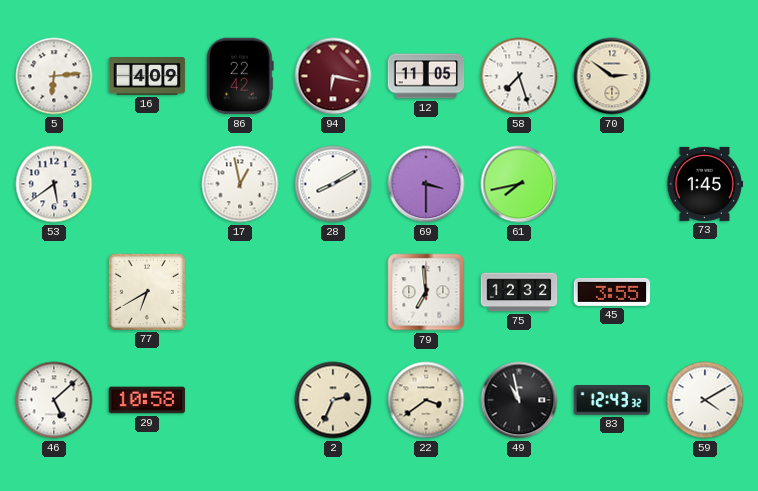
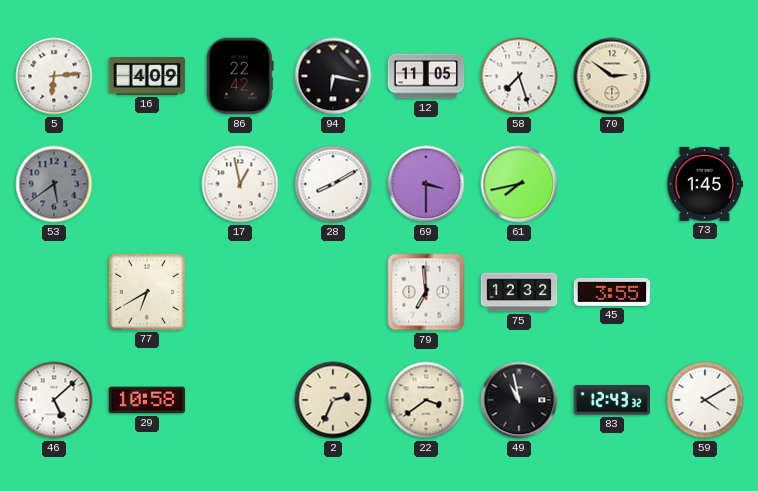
94 dial: burgundy -> black
53 dial: white -> grey
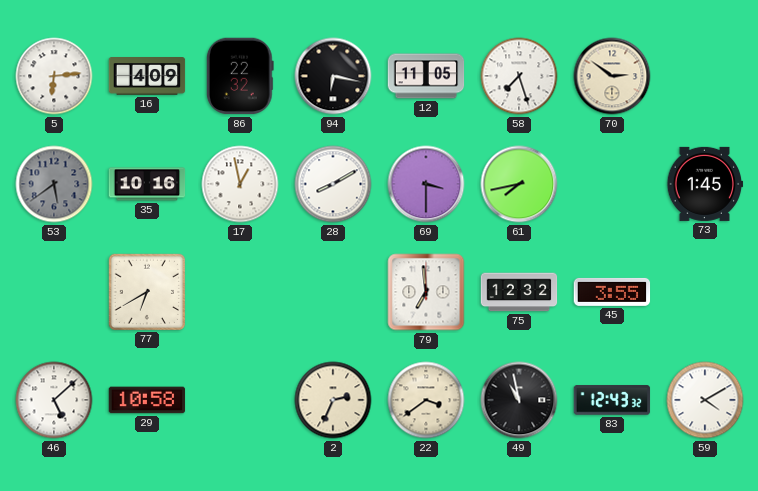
86: 22:42 -> 22:32
35: none -> 10:16
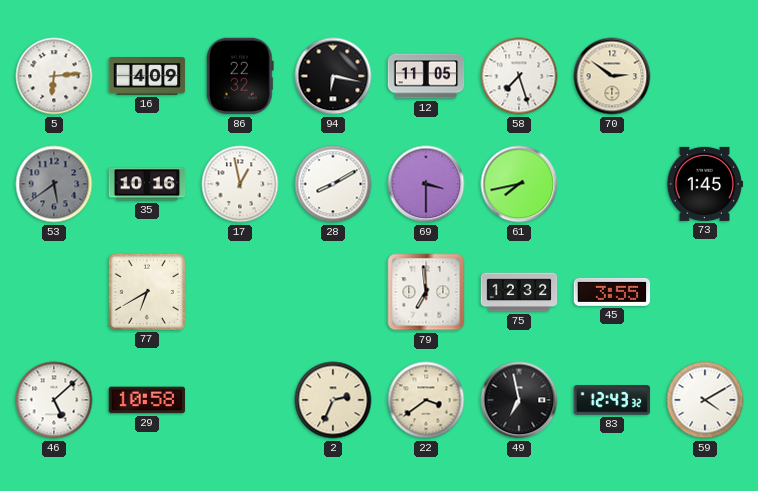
49: 10:58 -> 6:58
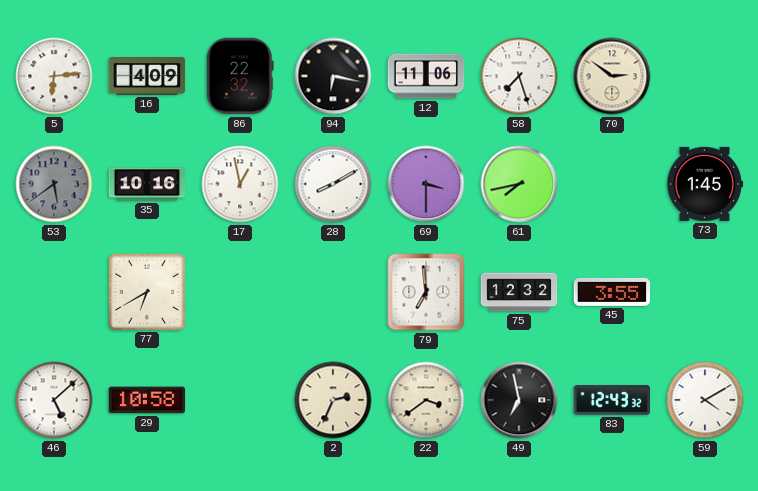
12: 11:05 -> 11:06
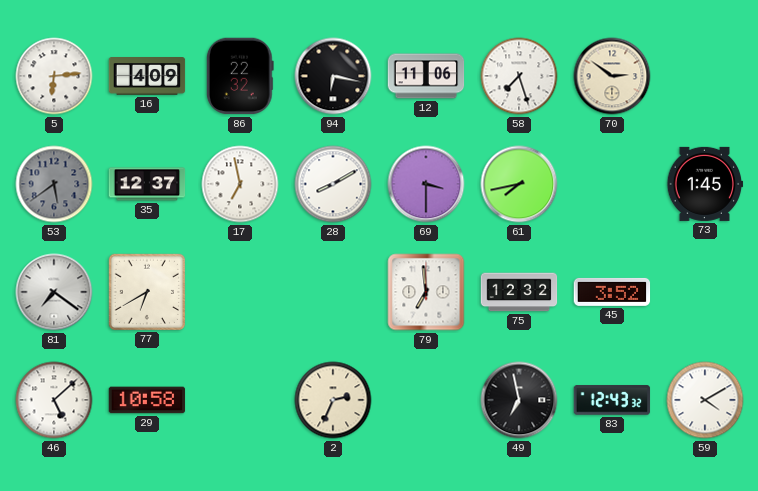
35: 10:16 -> 12:37
17: 12:58 -> 6:58
81: none -> 7:21
45: 3:55 -> 3:52
22: 3:39 -> none
